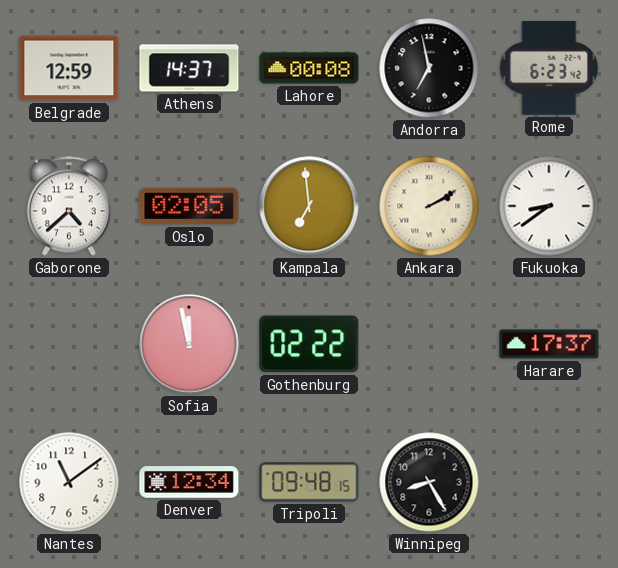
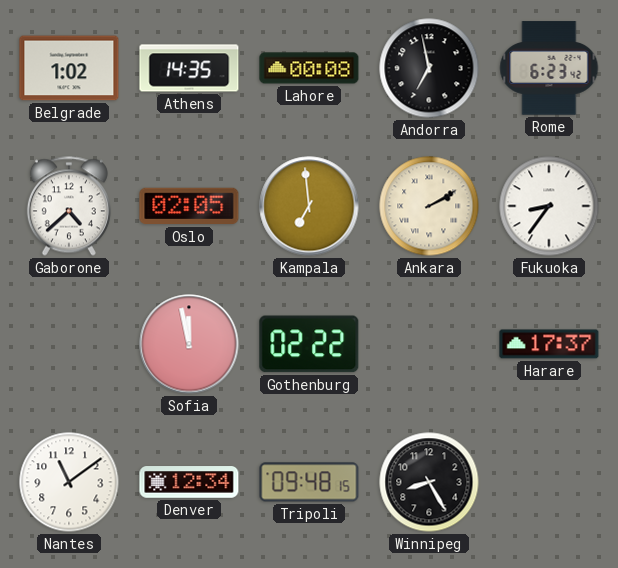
Belgrade: 12:59 -> 1:02
Athens: 14:37 -> 14:35
Fukuoka: 8:39 -> 8:36
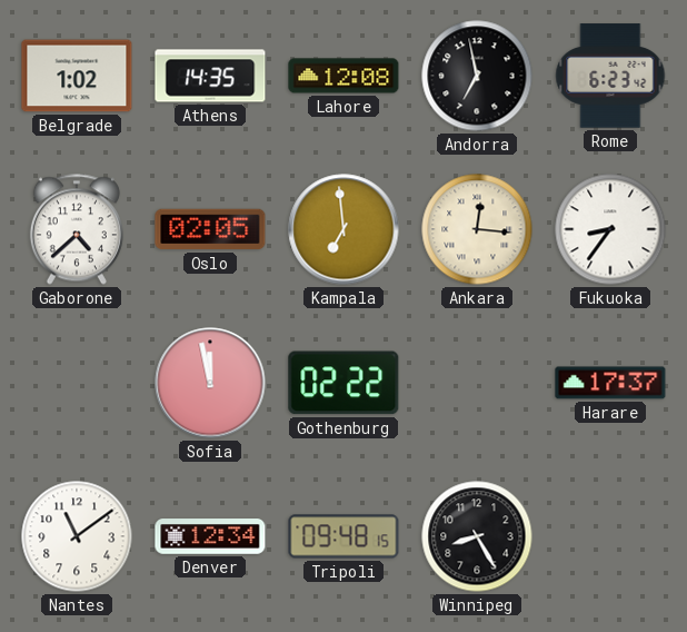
Lahore: 00:08 -> 12:08
Ankara: 2:10 -> 12:16
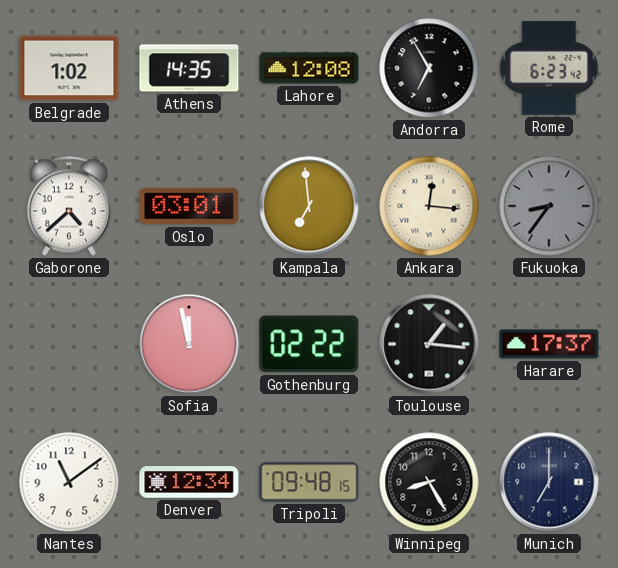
Andorra: 6:58 -> 6:55
Oslo: 02:05 -> 03:01
Fukuoka dial: white -> grey
Toulouse: none -> 1:16
Munich: none -> 7:00
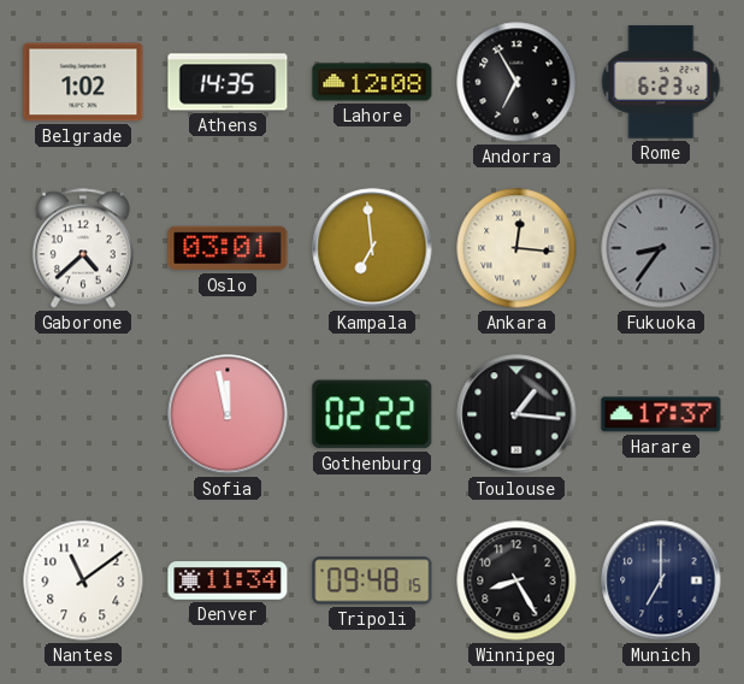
Denver: 12:34 -> 11:34
